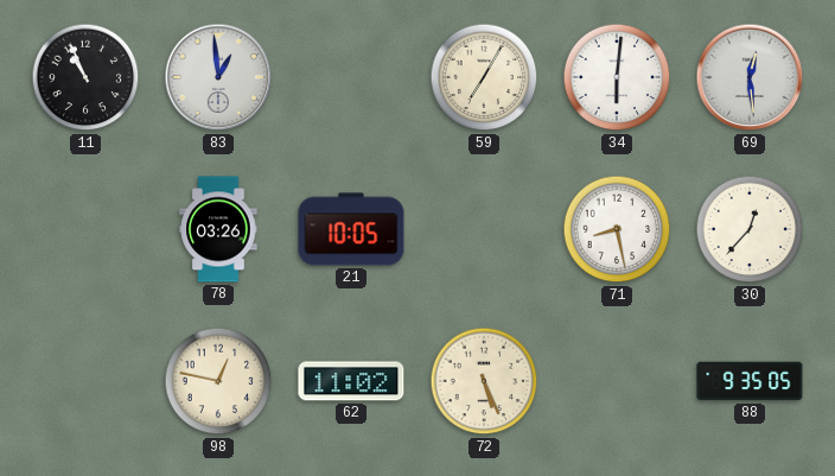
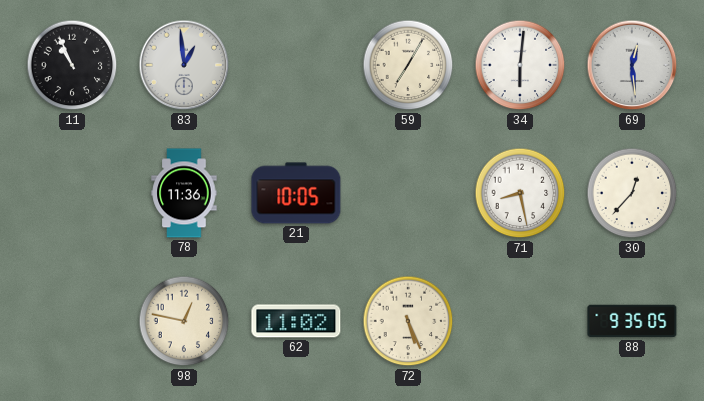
78: 03:26 -> 11:36
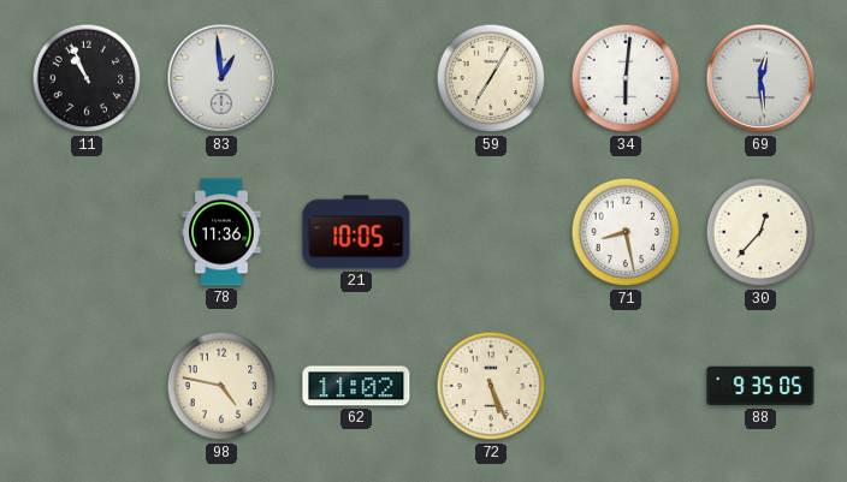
98: 12:47 -> 4:47
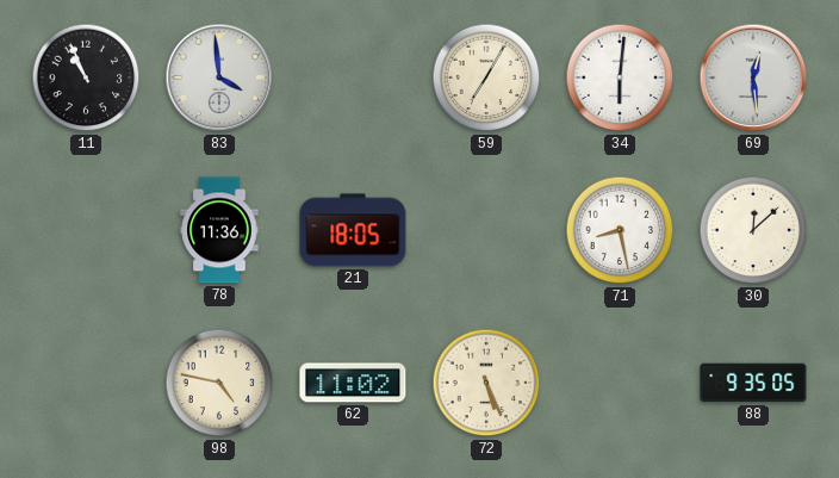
83: 12:59 -> 3:59
21: 10:05 -> 18:05
30: 12:37 -> 12:08
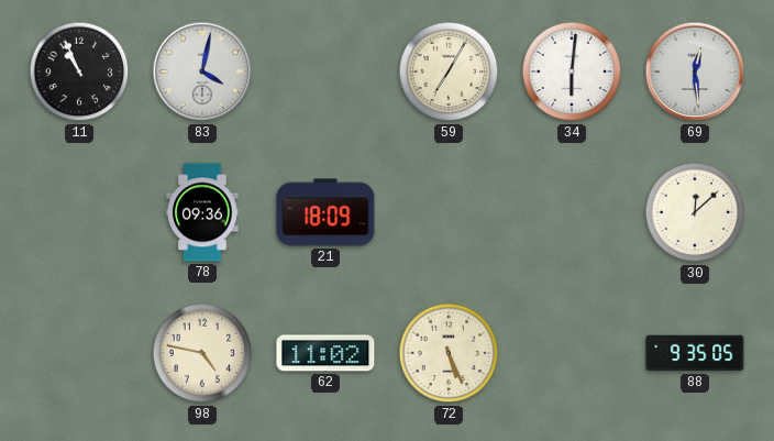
83: 3:59 -> 4:02
78: 11:36 -> 09:36
21: 18:05 -> 18:09
71: 8:28 -> none
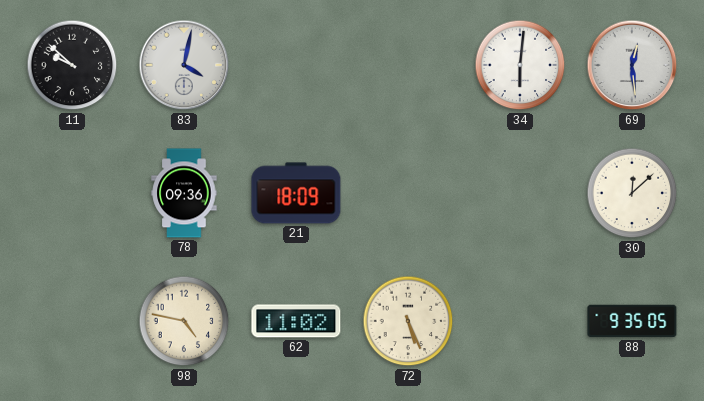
11: 10:56 -> 9:52
59: 7:05 -> none
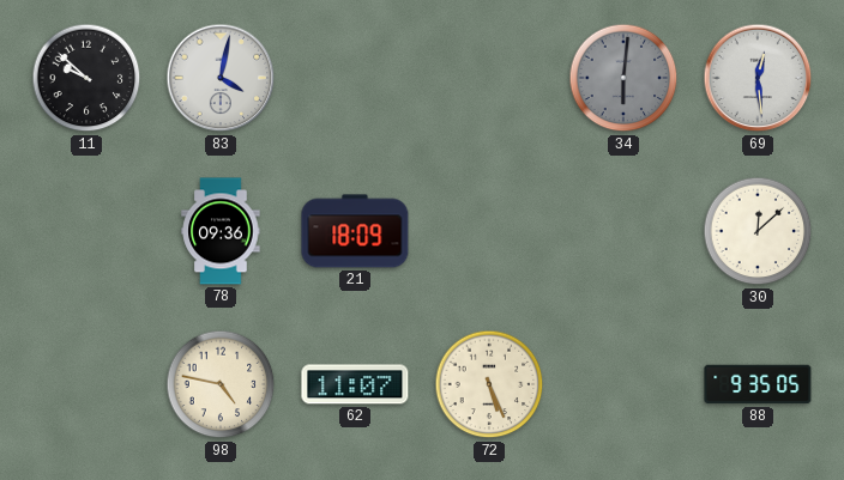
34 dial: white -> grey
62: 11:02 -> 11:07
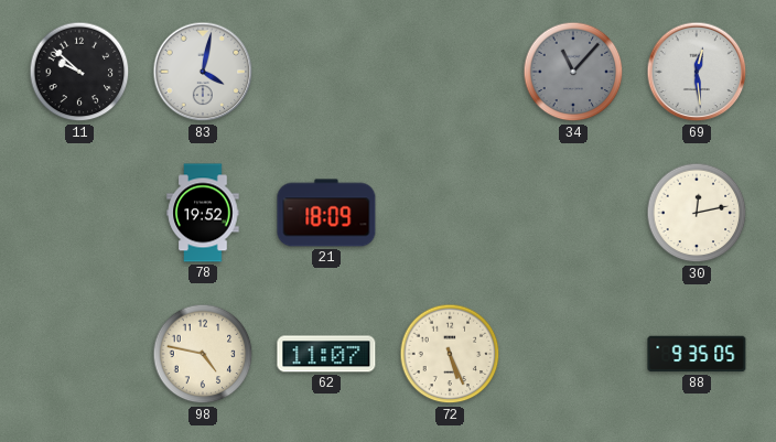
34: 6:01 -> 11:07
78: 09:36 -> 19:52
30: 12:08 -> 12:13
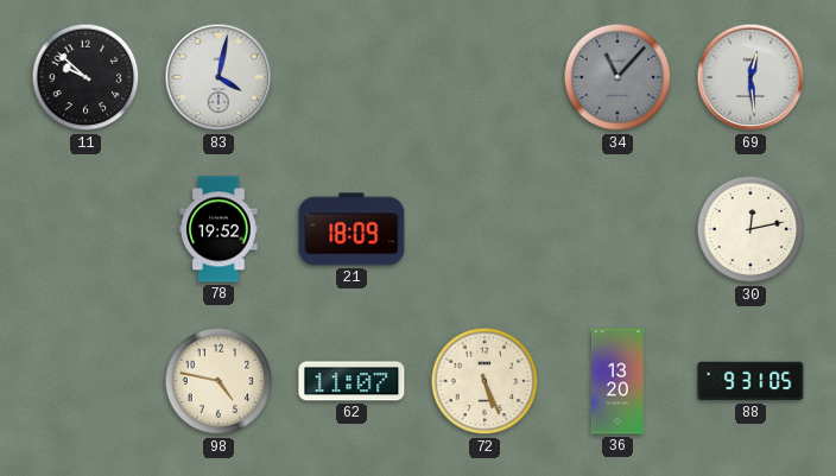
36: none -> 13:20
88: 9:35 -> 9:31
